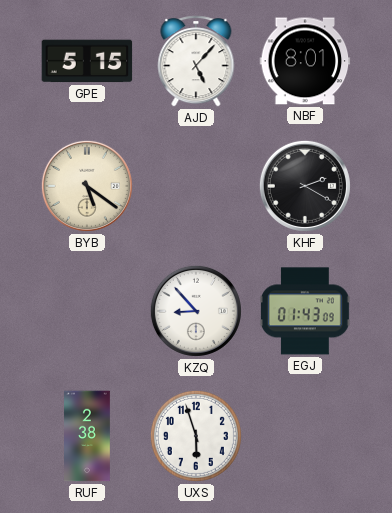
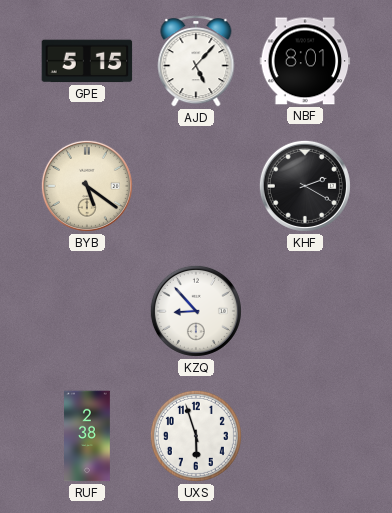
EGJ: 01:43 -> none
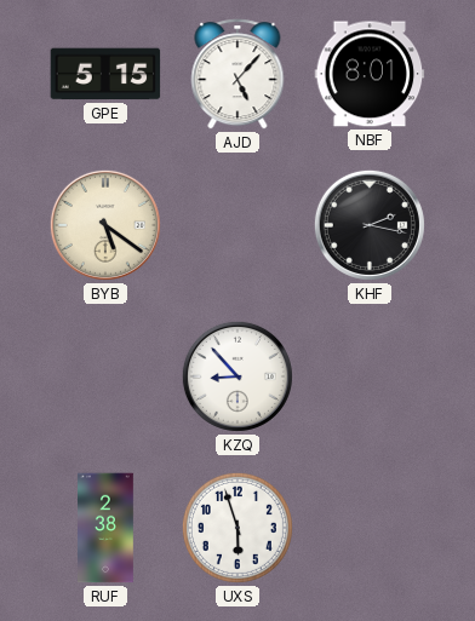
KHF: 2:20 -> 2:17
